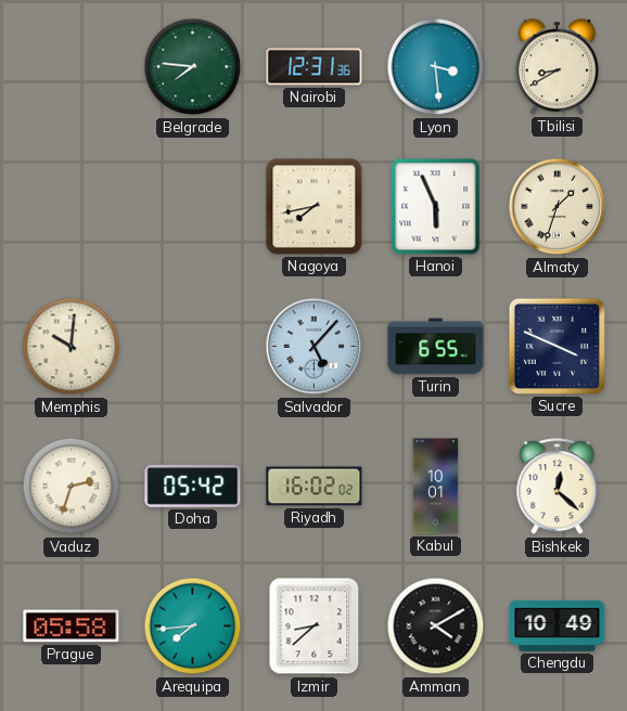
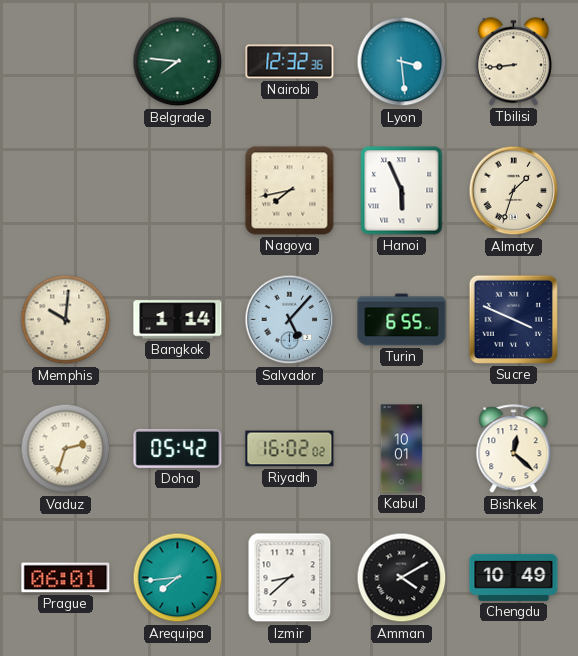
Nairobi: 12:31 -> 12:32
Tbilisi: 8:40 -> 8:44
Bangkok: none -> 1:14
Prague: 05:58 -> 06:01
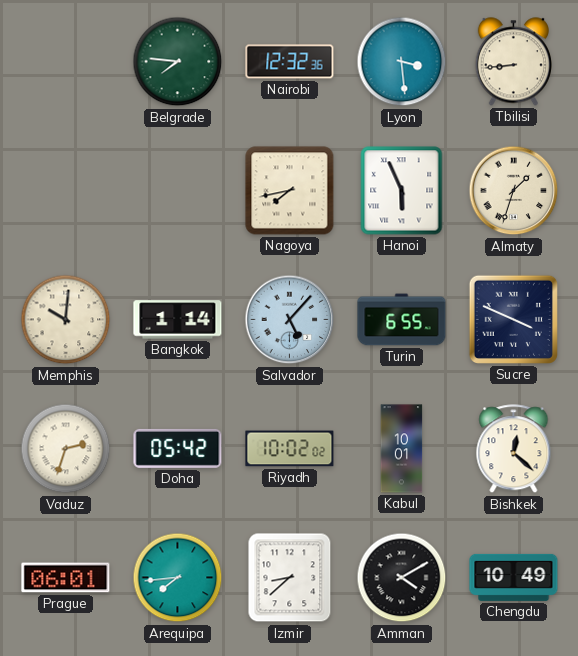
Riyadh: 16:02 -> 10:02
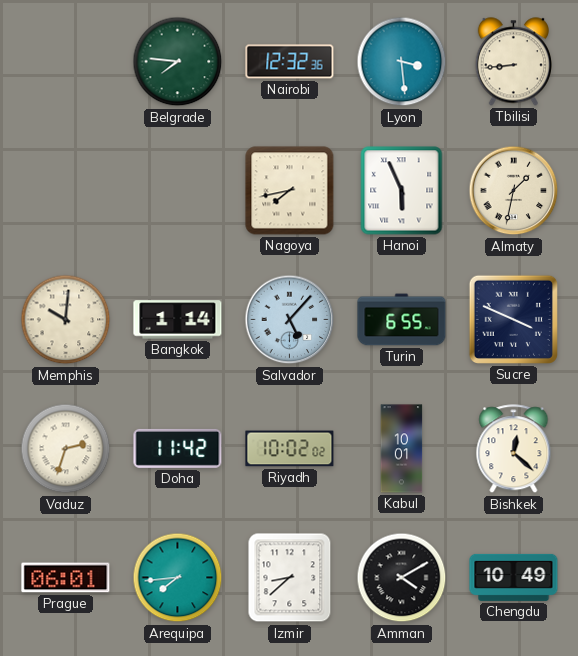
Almaty: 1:33 -> 1:32
Doha: 05:42 -> 11:42
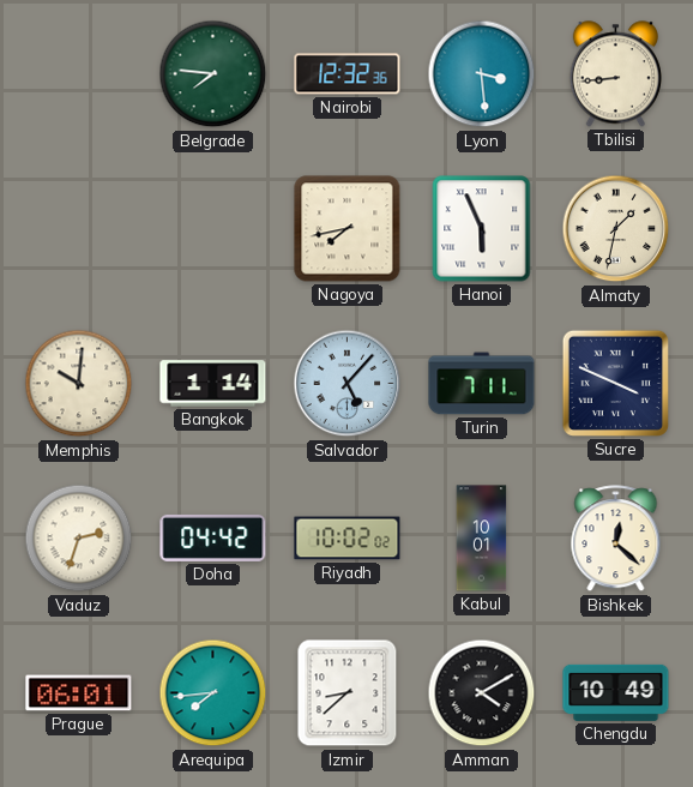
Turin: 6:55 -> 7:11
Doha: 11:42 -> 04:42
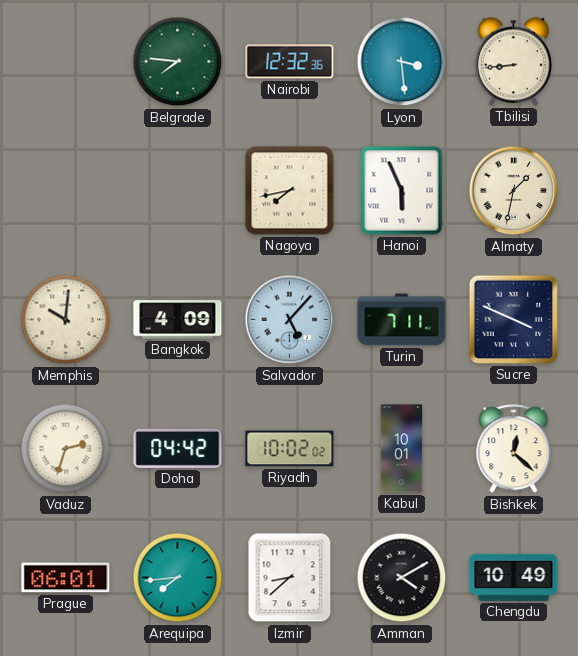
Bangkok: 1:14 -> 4:09
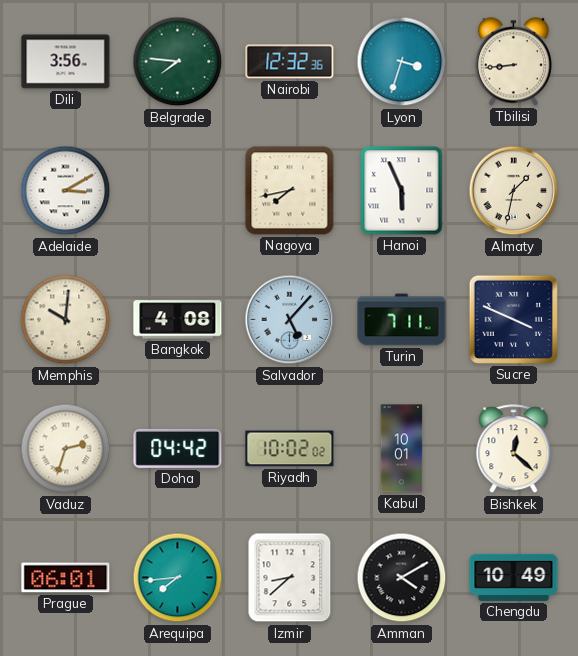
Dili: none -> 3:56
Lyon: 3:29 -> 3:33
Adelaide: none -> 3:10
Bangkok: 4:09 -> 4:08
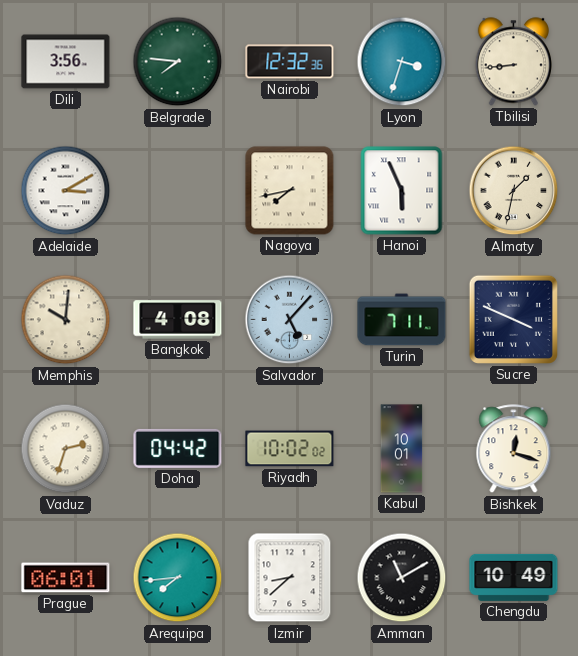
Bishkek: 12:22 -> 12:18
Amman: 4:10 -> 11:10
